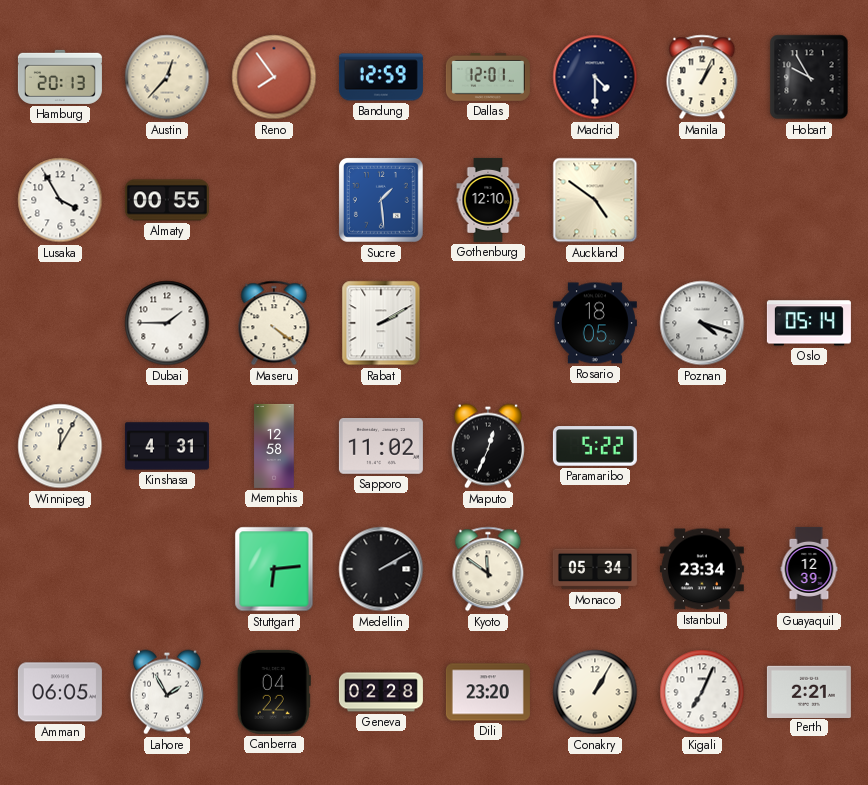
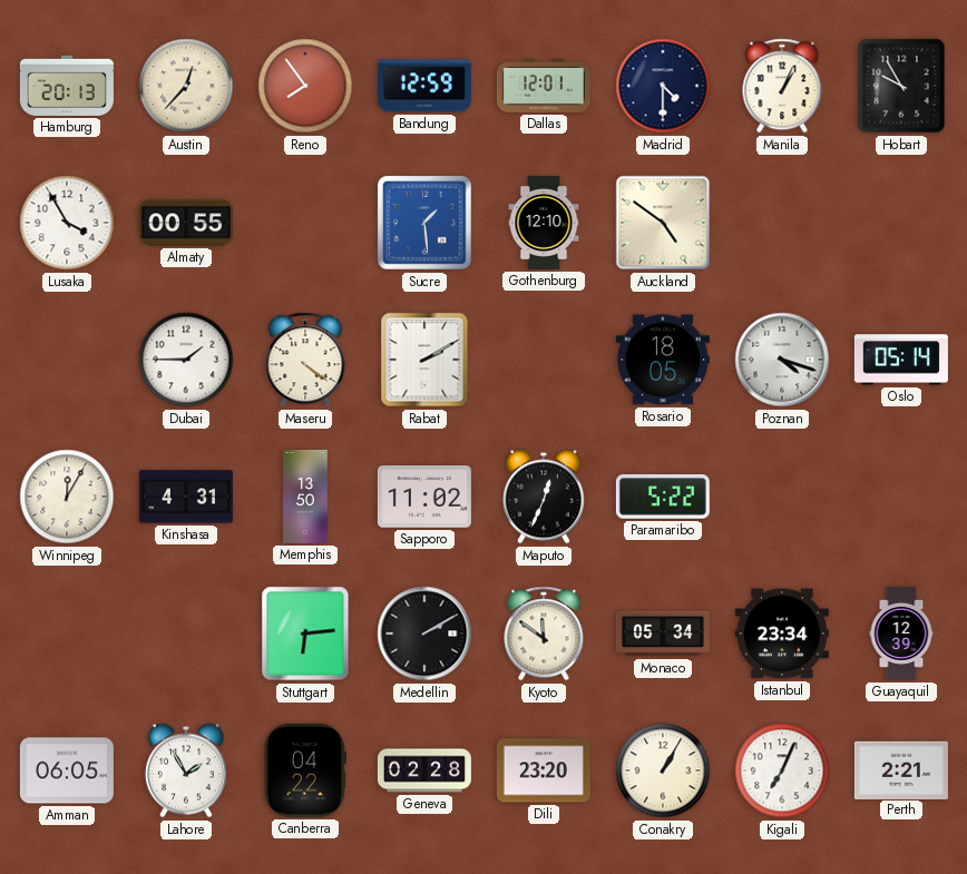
Memphis: 12:58 -> 13:50
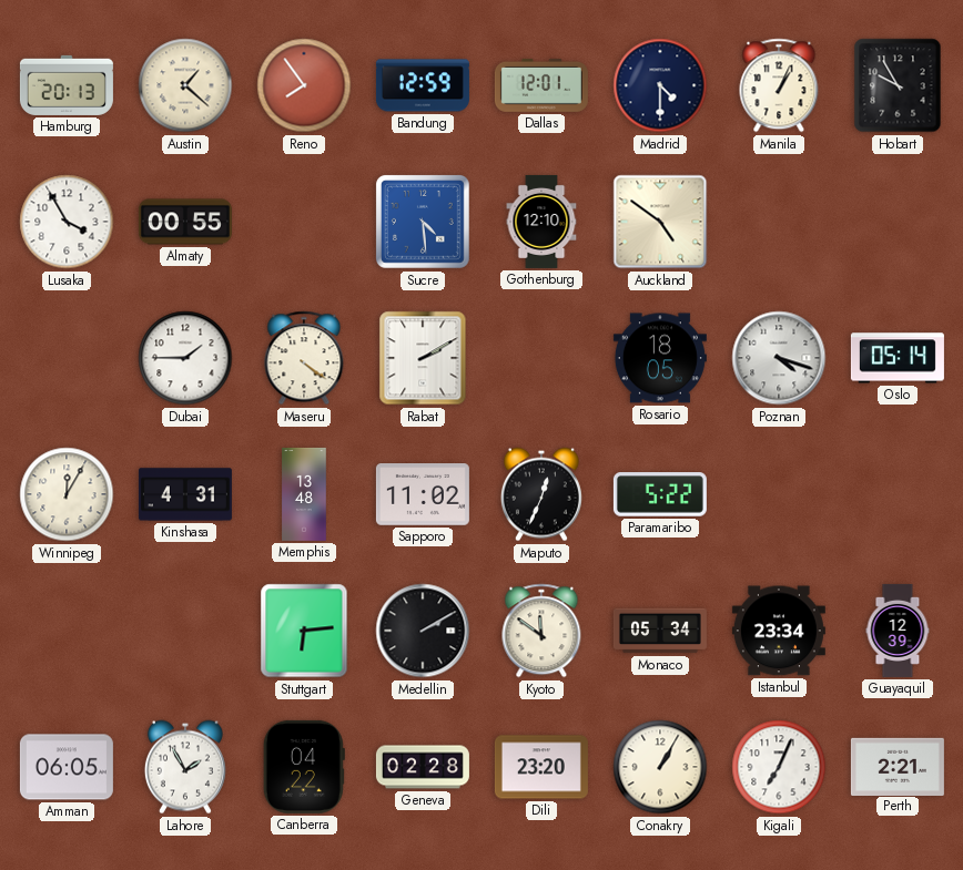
Austin: 12:37 -> 1:22
Sucre: 1:29 -> 4:29
Memphis: 13:50 -> 13:48
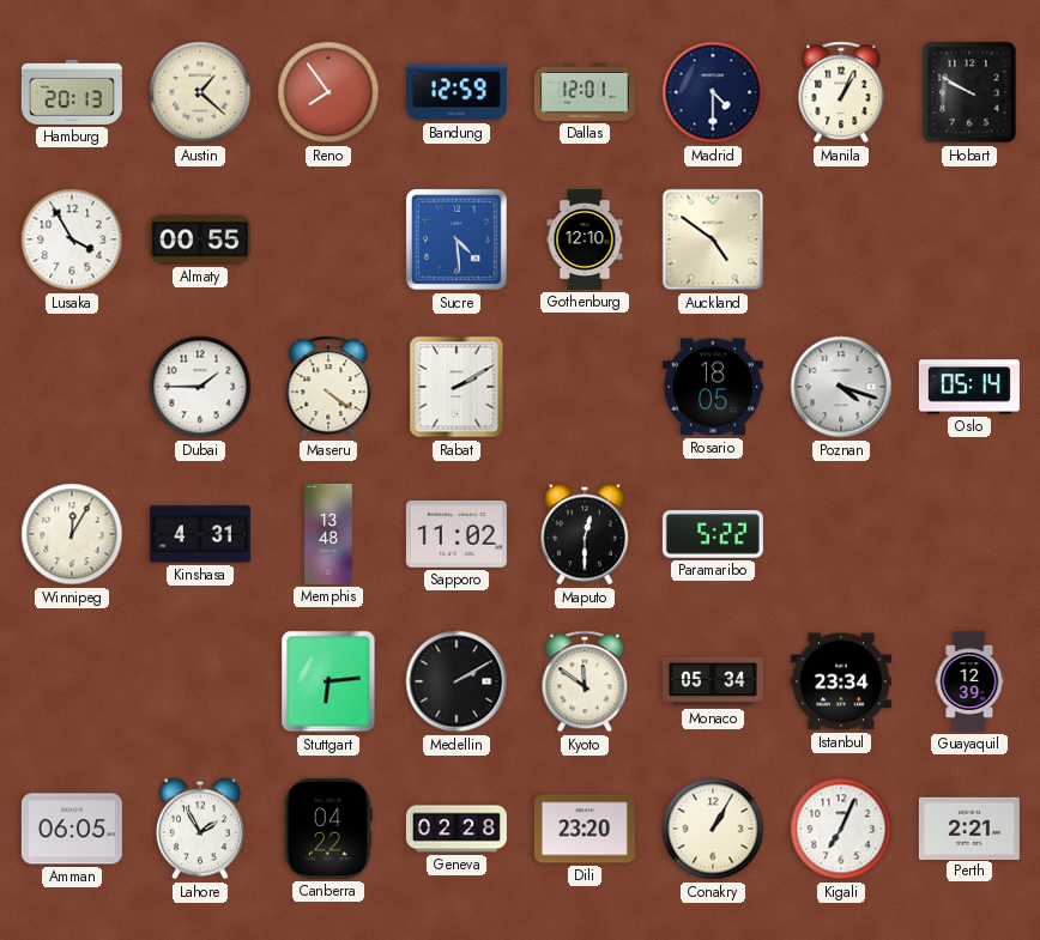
Hobart: 9:55 -> 9:50
Maputo: 12:34 -> 12:30
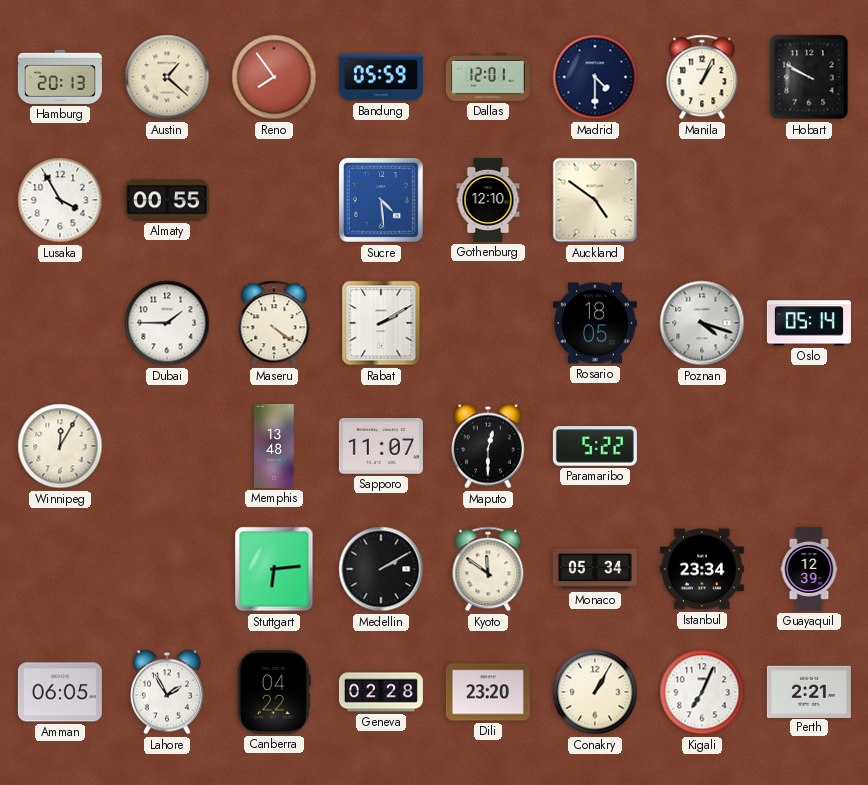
Bandung: 12:59 -> 05:59
Kinshasa: 4:31 -> none
Sapporo: 11:02 -> 11:07
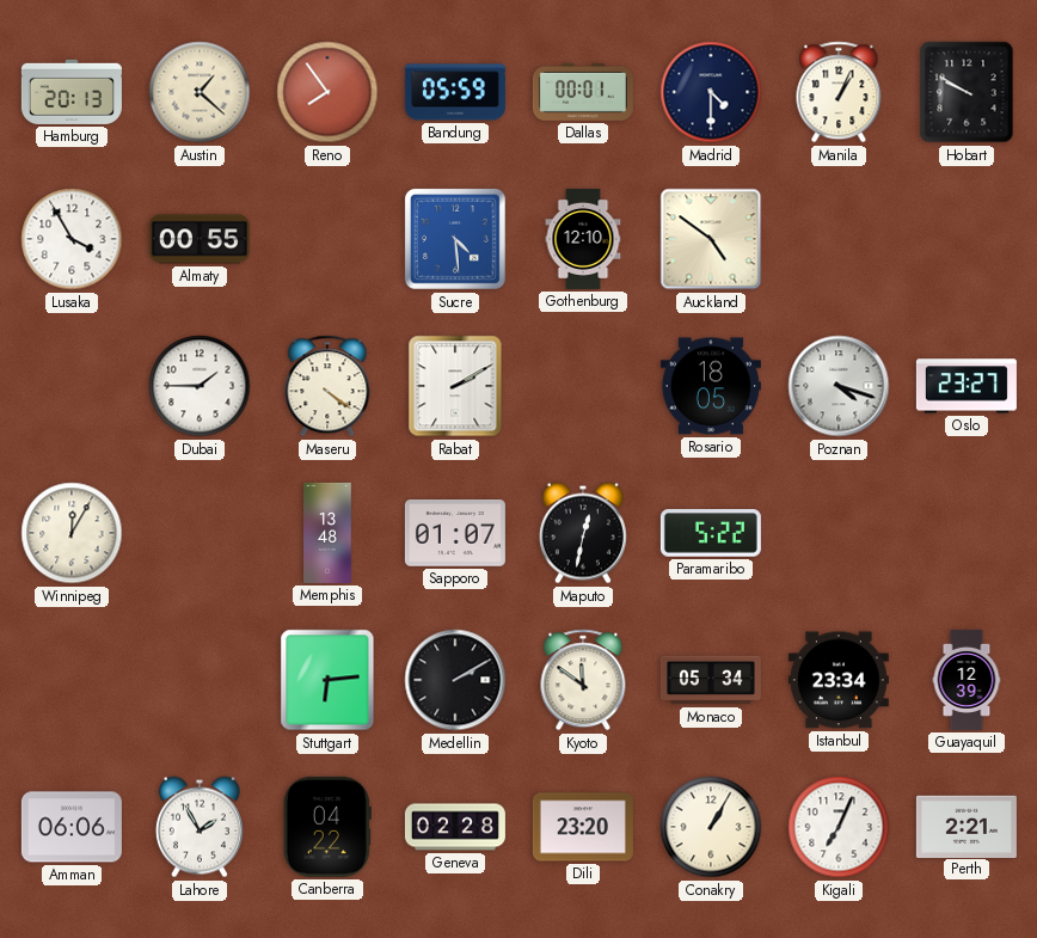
Dallas: 12:01 -> 00:01
Oslo: 05:14 -> 23:27
Sapporo: 11:07 -> 01:07
Maputo: 12:30 -> 12:32
Amman: 06:05 -> 06:06
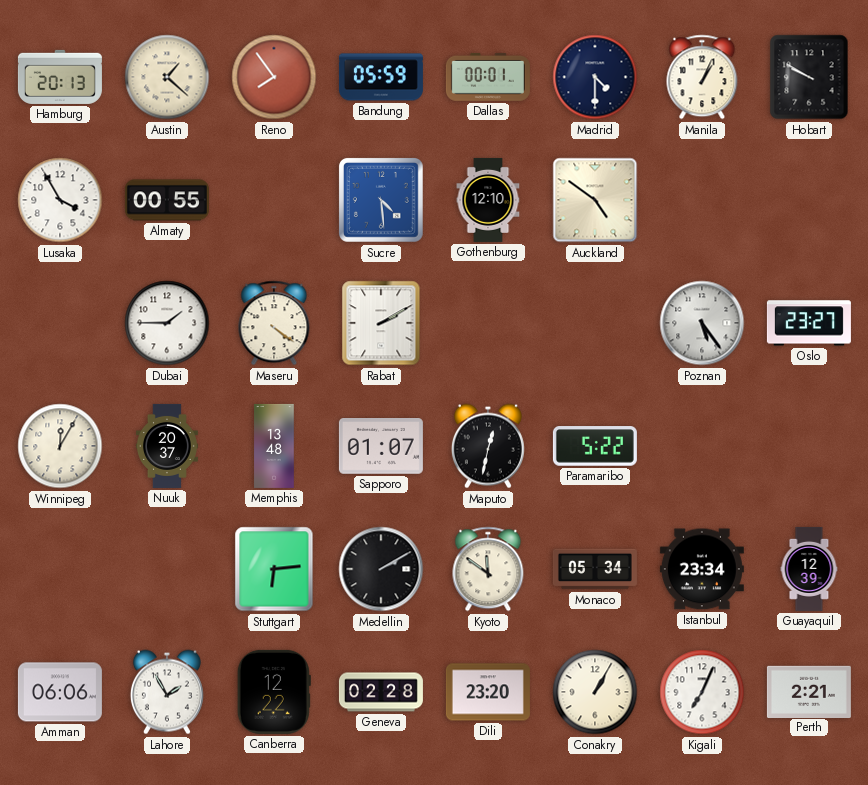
Rosario: 18:05 -> none
Poznan: 4:18 -> 5:24
Nuuk: none -> 20:37
Canberra: 04:22 -> 12:22
